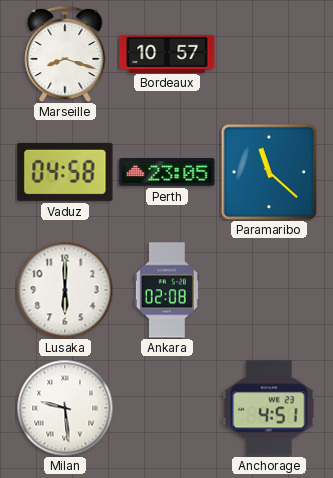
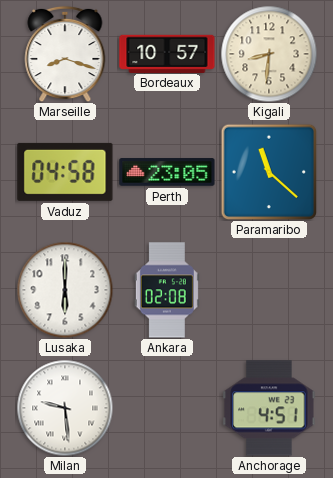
Kigali: none -> 8:31
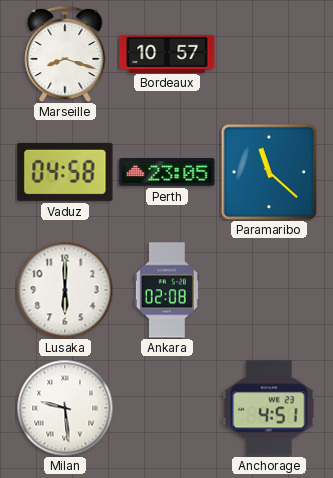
Kigali: 8:31 -> none
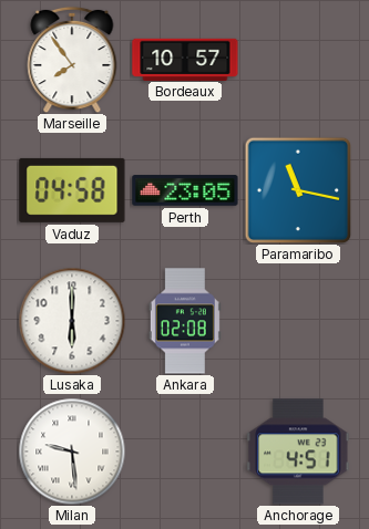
Marseille: 8:18 -> 7:54
Paramaribo: 11:22 -> 11:17
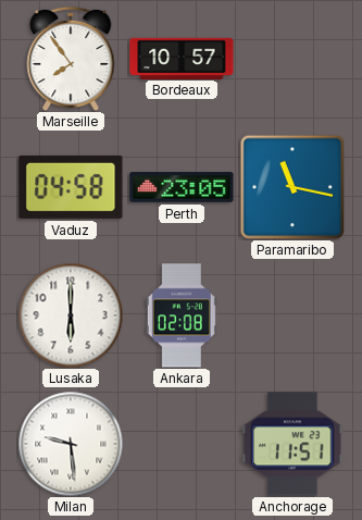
Anchorage: 4:51 -> 11:51
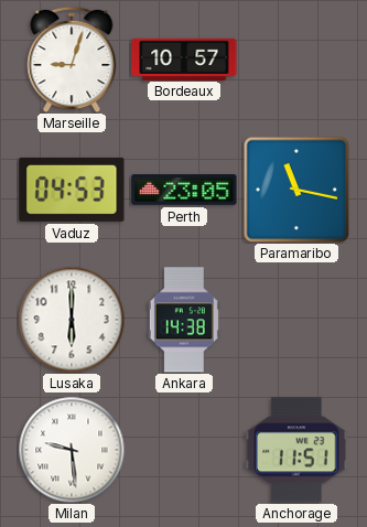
Marseille: 7:54 -> 9:03
Vaduz: 04:58 -> 04:53
Ankara: 02:08 -> 14:38
